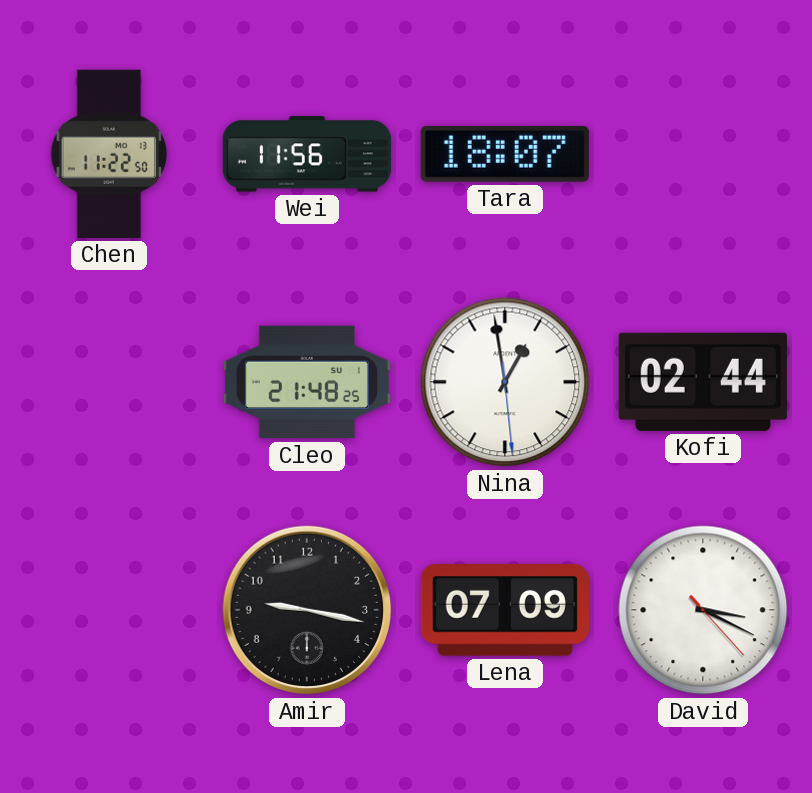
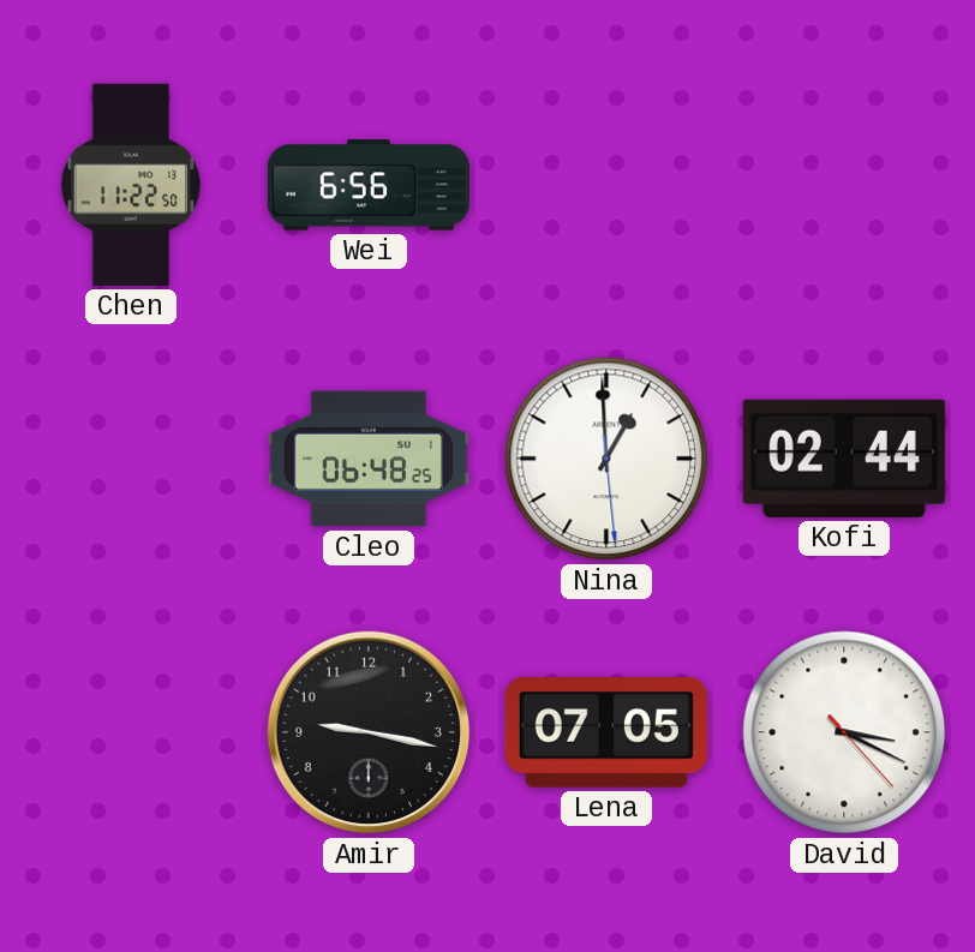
Wei: 11:56 -> 6:56
Tara: 18:07 -> none
Cleo: 21:48 -> 06:48
Nina: 12:58 -> 12:59
Lena: 07:09 -> 07:05
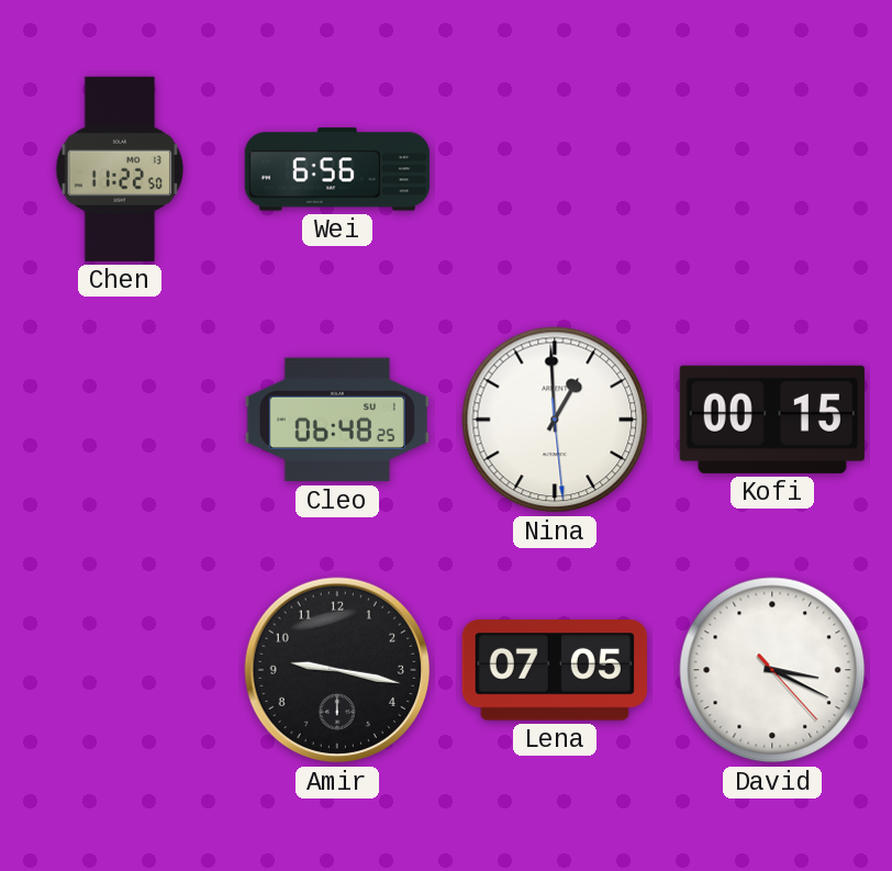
Kofi: 02:44 -> 00:15
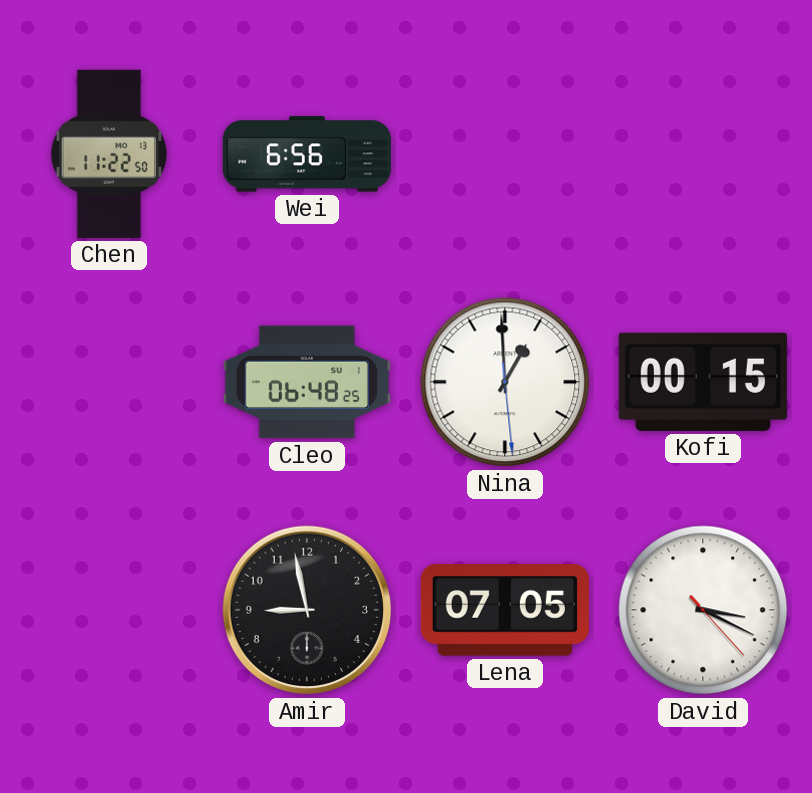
Amir: 9:17 -> 8:58
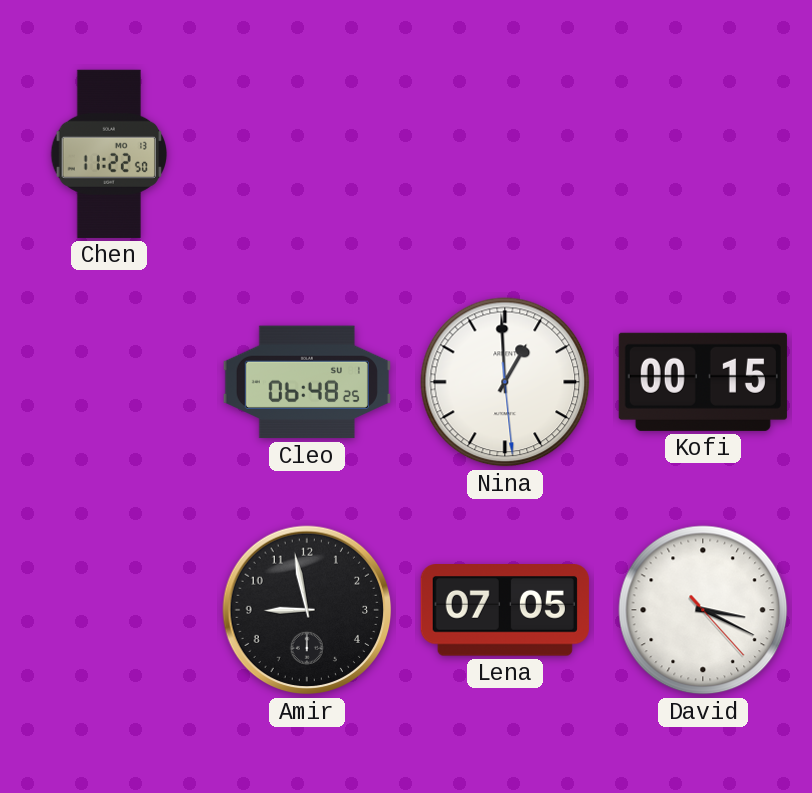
Wei: 6:56 -> none
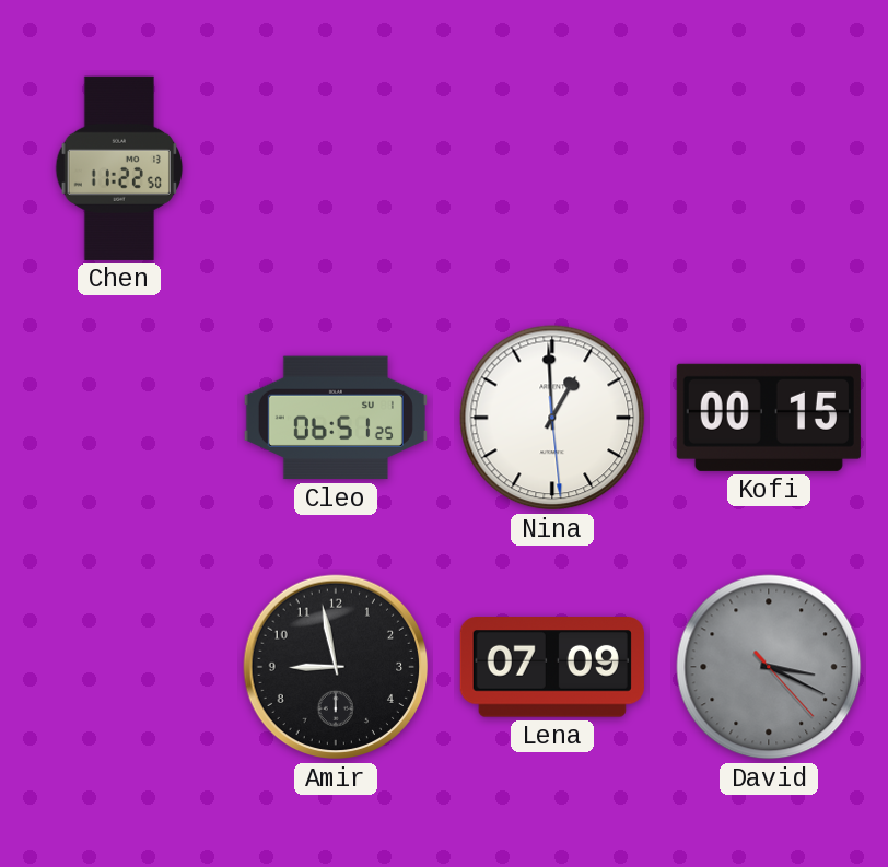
Cleo: 06:48 -> 06:51
Lena: 07:05 -> 07:09
David dial: white -> grey
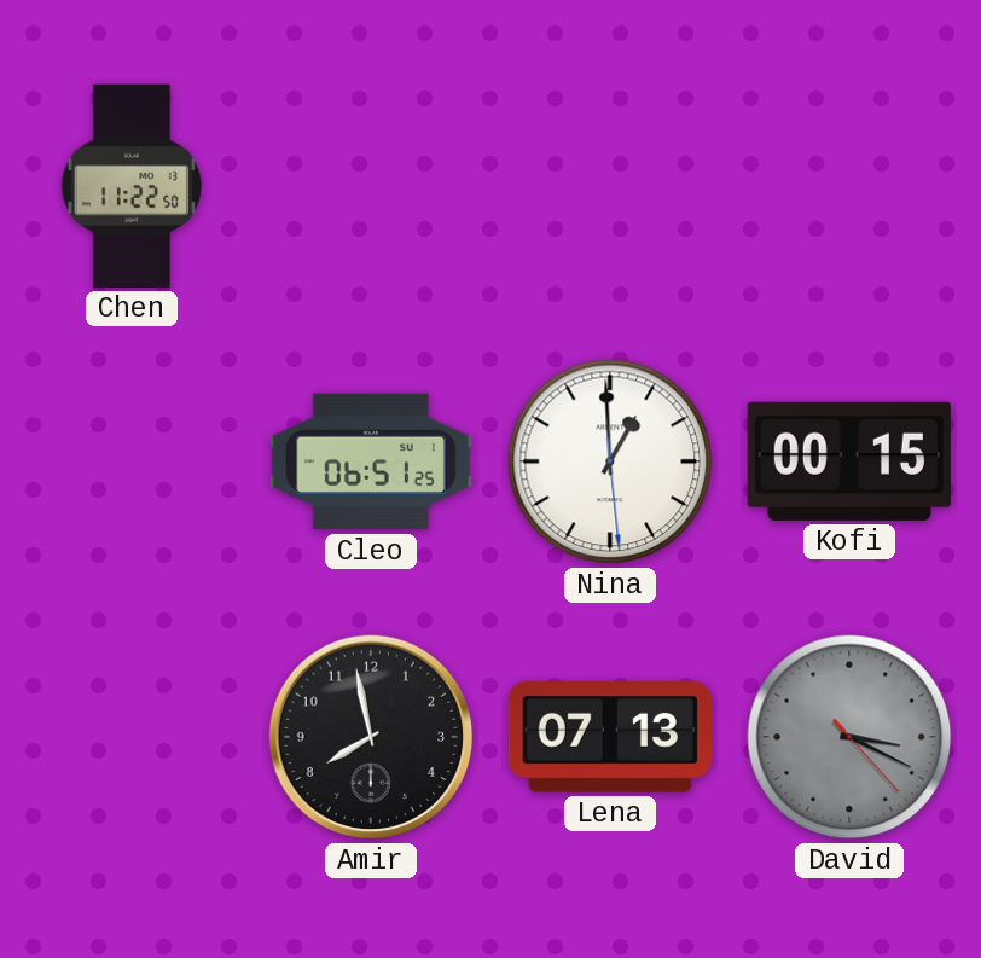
Amir: 8:58 -> 7:58
Lena: 07:09 -> 07:13
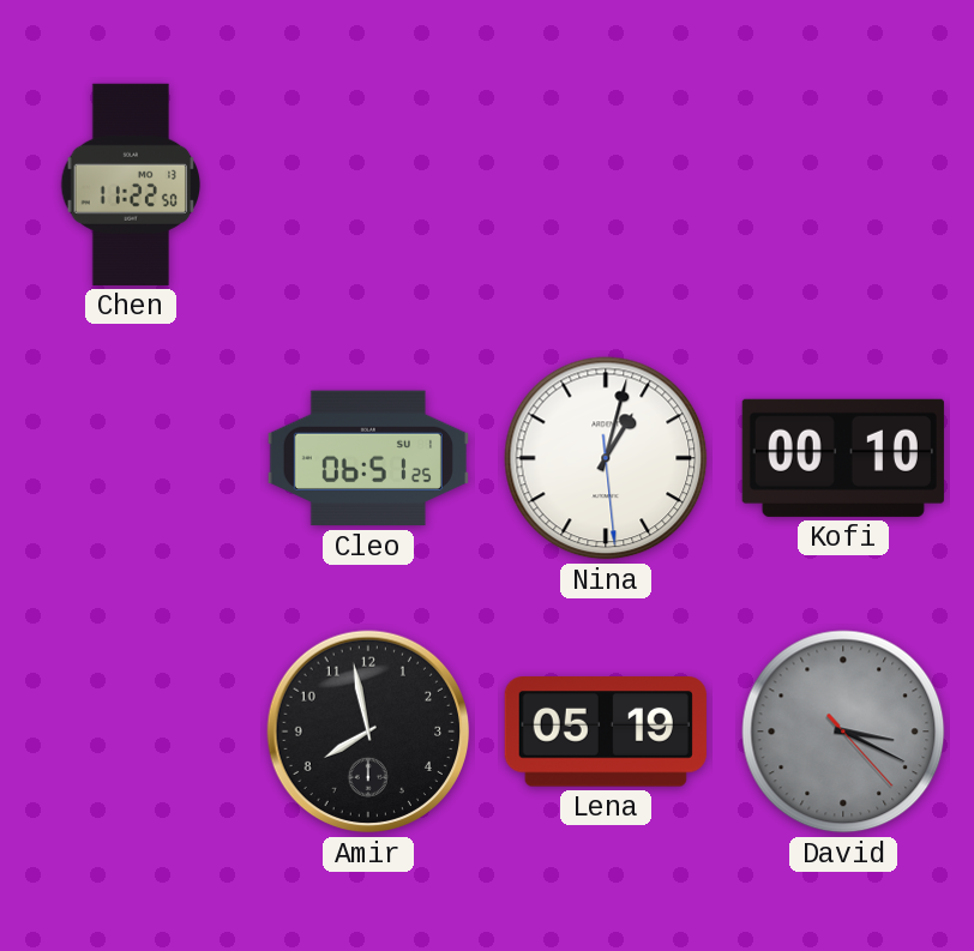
Nina: 12:59 -> 1:02
Kofi: 00:15 -> 00:10
Lena: 07:13 -> 05:19
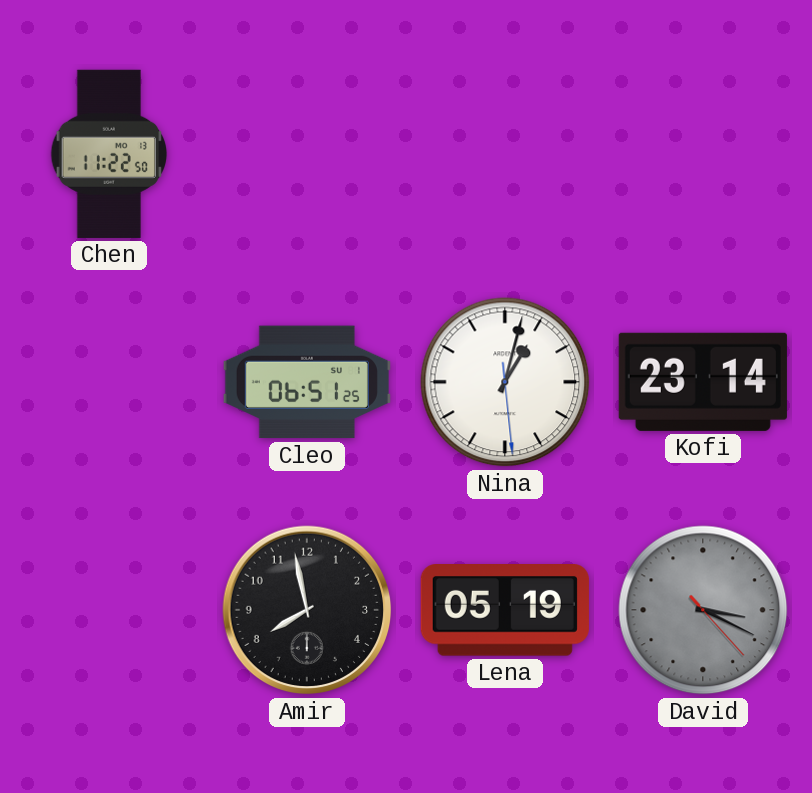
Kofi: 00:10 -> 23:14
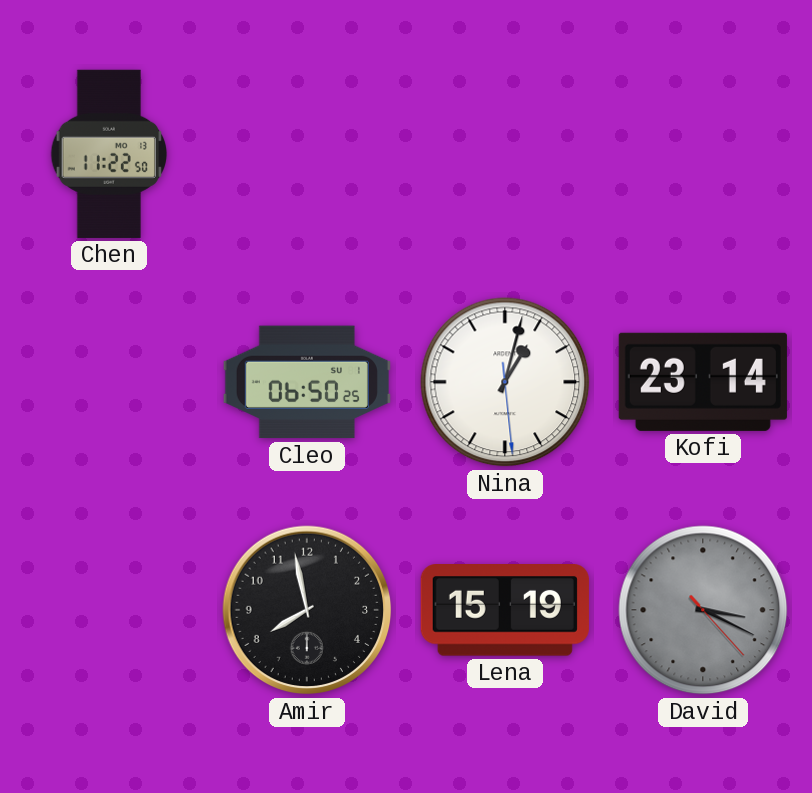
Cleo: 06:51 -> 06:50
Lena: 05:19 -> 15:19
